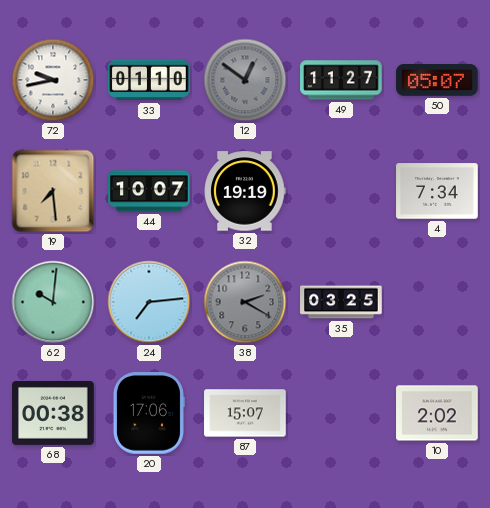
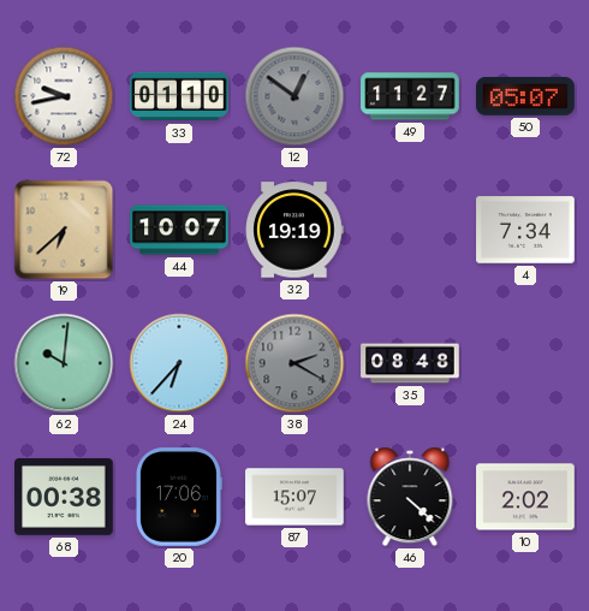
19: 7:29 -> 6:38
24: 7:14 -> 6:37
35: 03:25 -> 08:48
46: none -> 4:22
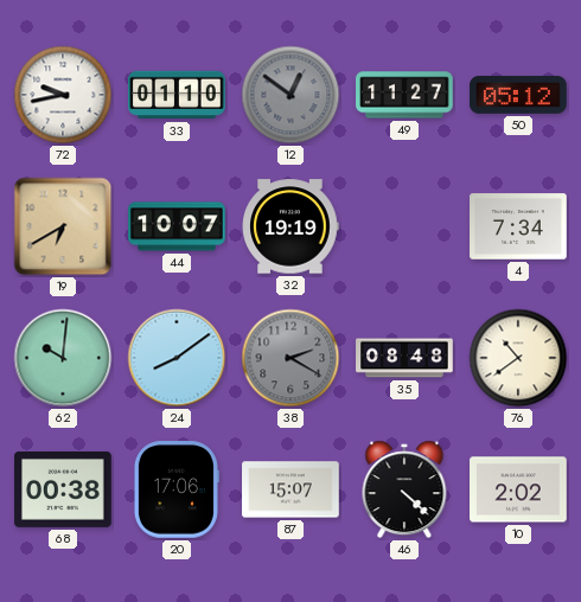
50: 05:07 -> 05:12
19: 6:38 -> 6:40
24: 6:37 -> 8:09
76: none -> 10:39
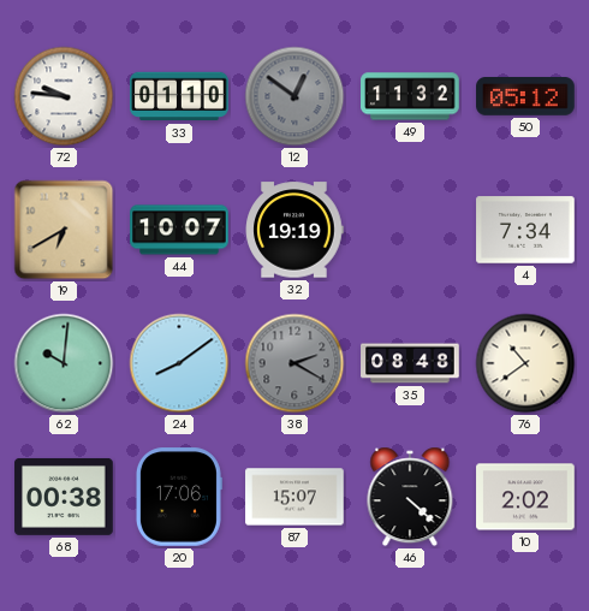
72: 9:43 -> 9:46
49: 11:27 -> 11:32
